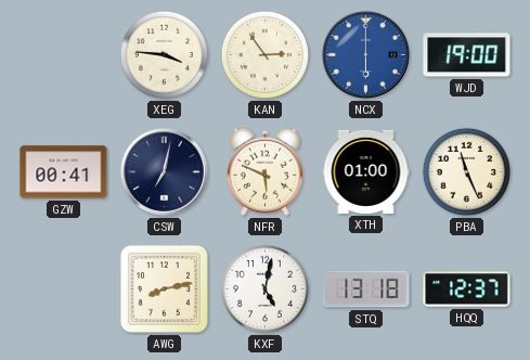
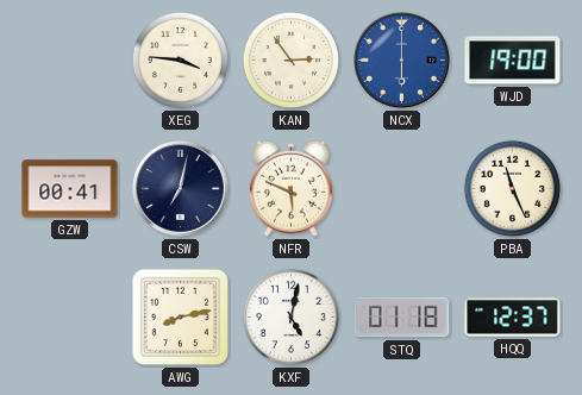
XTH: 01:00 -> none
STQ: 13:18 -> 01:18
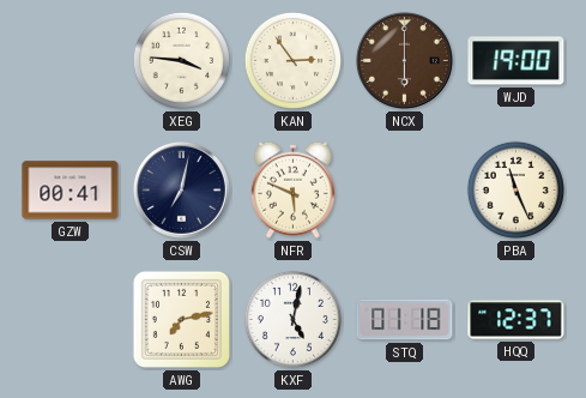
NCX dial: blue -> brown
AWG: 8:13 -> 7:13
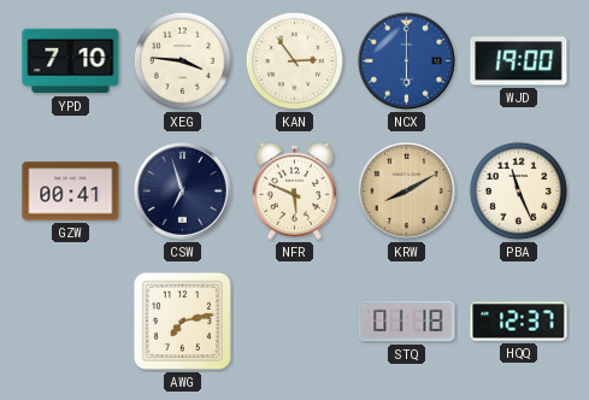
YPD: none -> 7:10
NCX dial: brown -> blue
CSW: 7:02 -> 6:57
KRW: none -> 8:10
KXF: 5:02 -> none
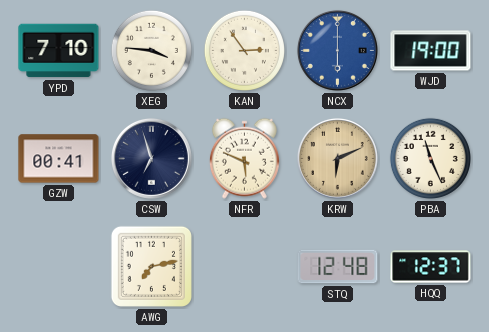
KRW: 8:10 -> 6:11
STQ: 01:18 -> 12:48
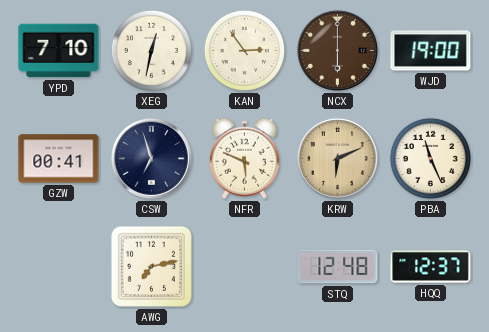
XEG: 3:46 -> 12:32
NCX dial: blue -> brown
